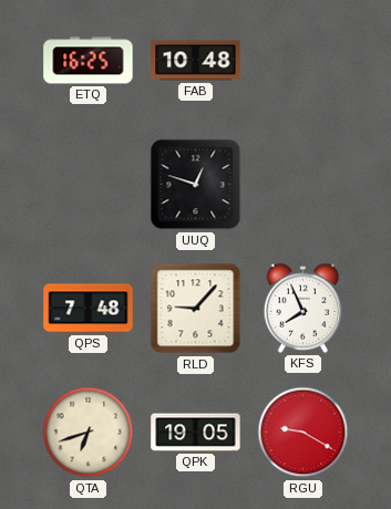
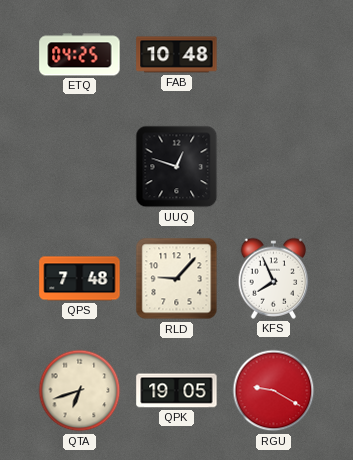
ETQ: 16:25 -> 04:25
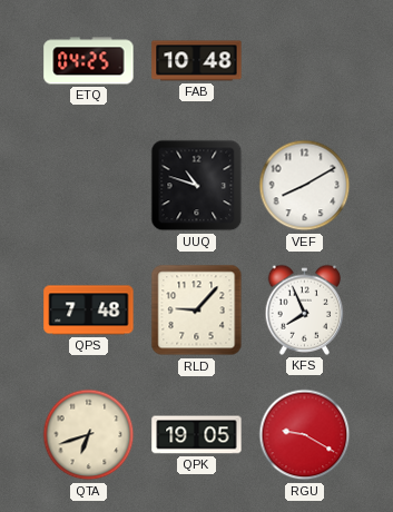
UUQ: 12:48 -> 10:48
VEF: none -> 8:10
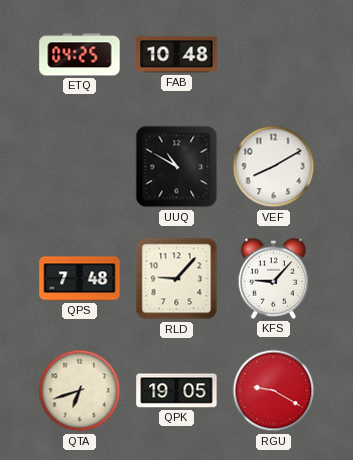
UUQ: 10:48 -> 10:50
KFS: 7:56 -> 9:07
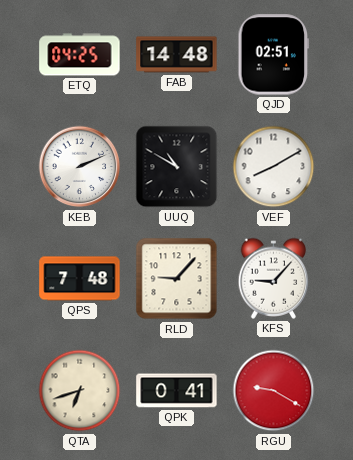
FAB: 10:48 -> 14:48
QJD: none -> 02:51
KEB: none -> 2:11
QPK: 19:05 -> 0:41
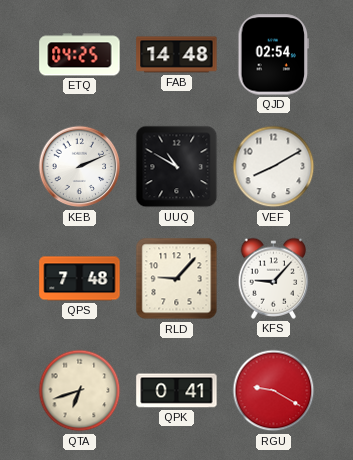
QJD: 02:51 -> 02:54
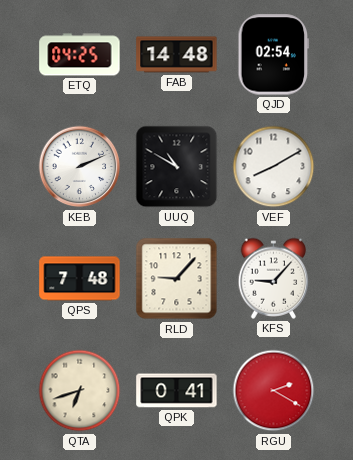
RGU: 9:20 -> 2:20
